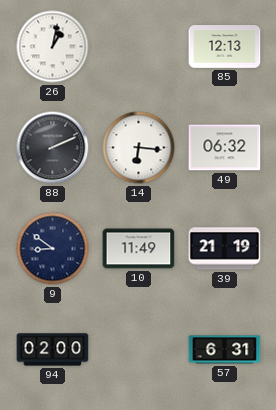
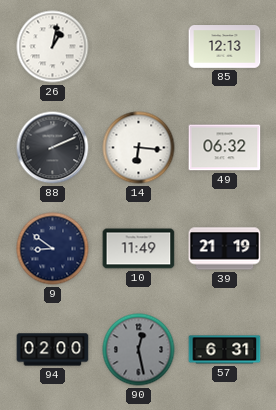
90: none -> 12:28
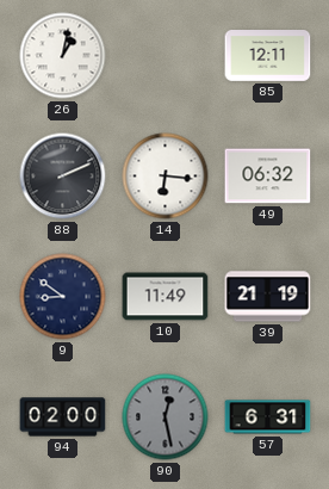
85: 12:13 -> 12:11
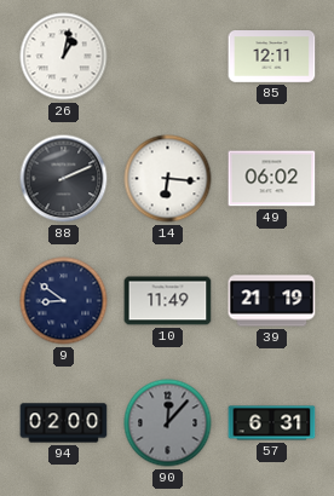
49: 06:32 -> 06:02
90: 12:28 -> 12:07
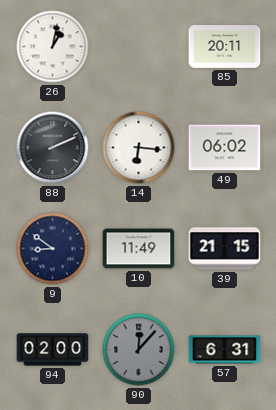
85: 12:11 -> 20:11
39: 21:19 -> 21:15
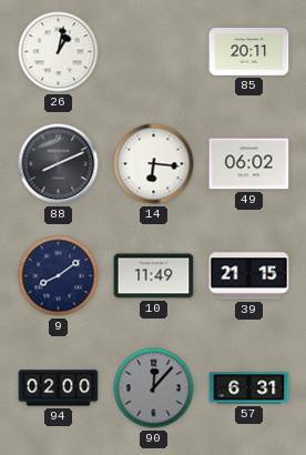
88: 2:11 -> 8:11
9: 8:51 -> 8:09
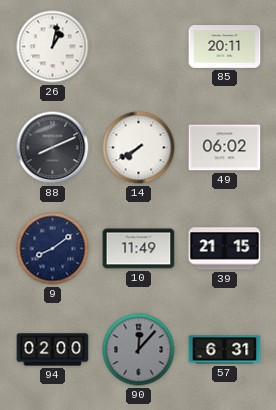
14: 6:16 -> 7:40
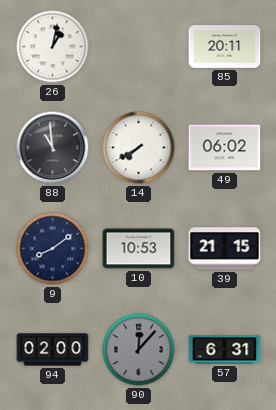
88: 8:11 -> 10:59
10: 11:49 -> 10:53
